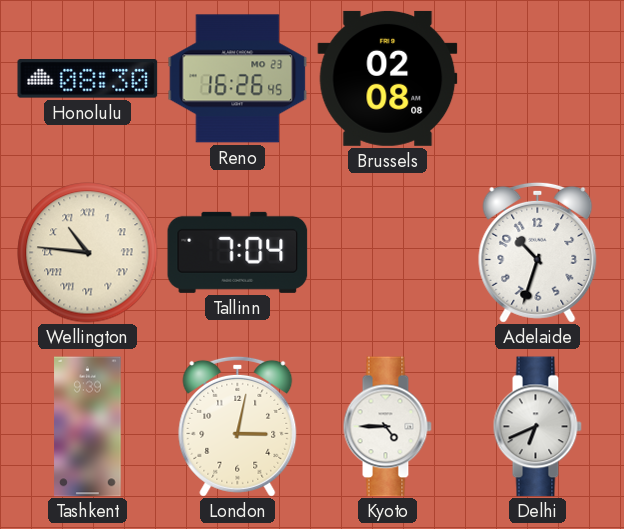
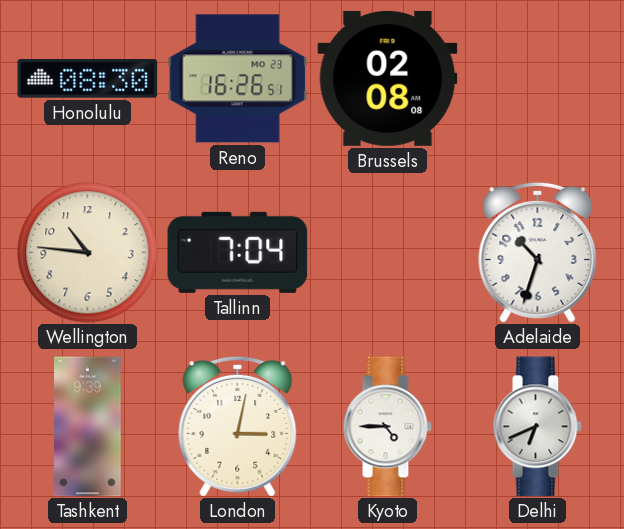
Reno: 16:26:45 -> 16:26:51
Wellington numerals: Roman -> Arabic
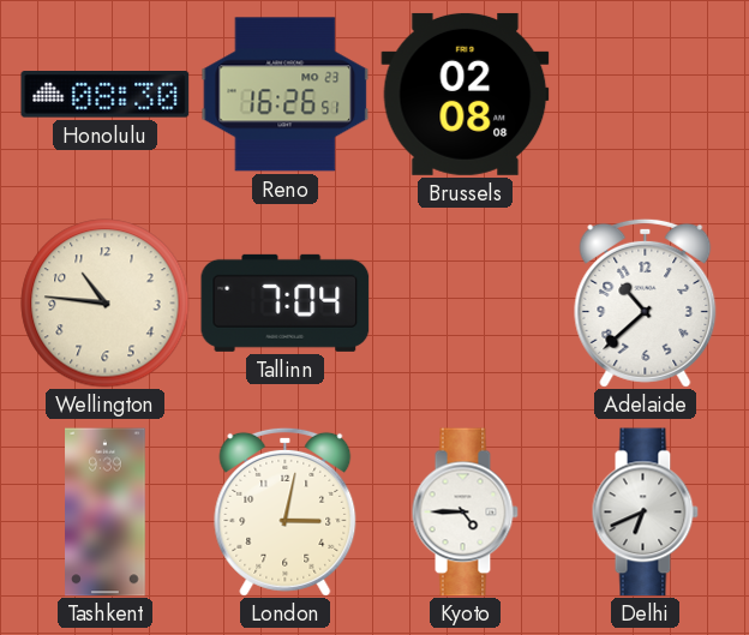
Adelaide: 10:33 -> 10:38
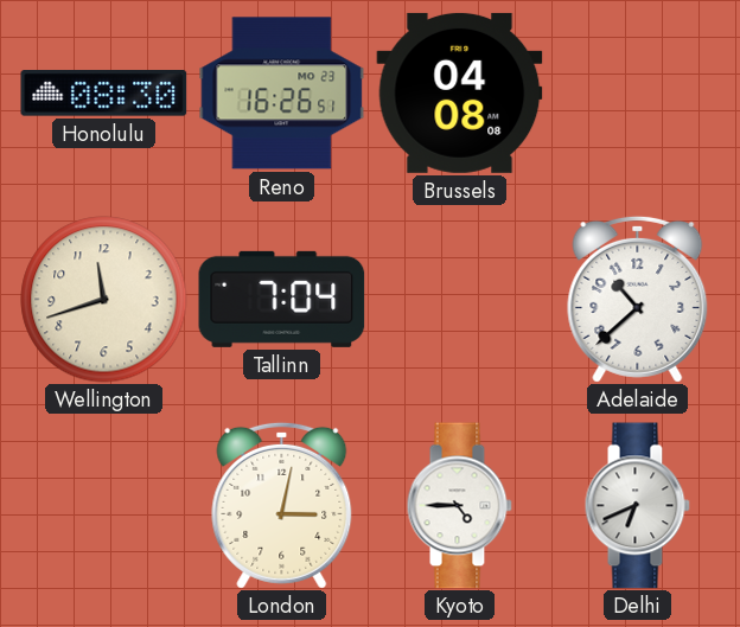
Brussels: 02:08 -> 04:08
Wellington: 10:46 -> 11:42
Tashkent: 9:39 -> none
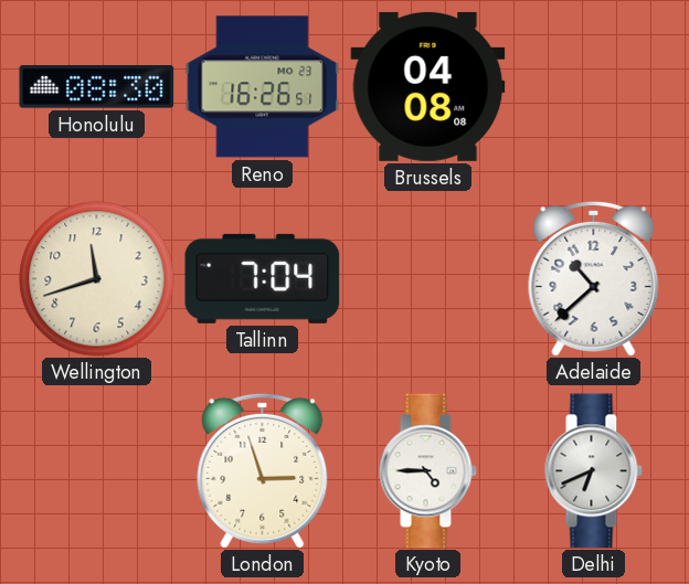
London: 3:02 -> 2:57
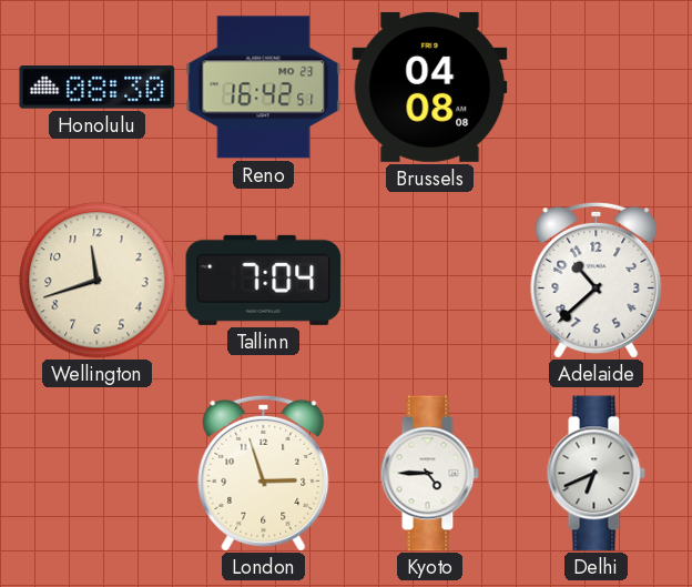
Reno: 16:26 -> 16:42
